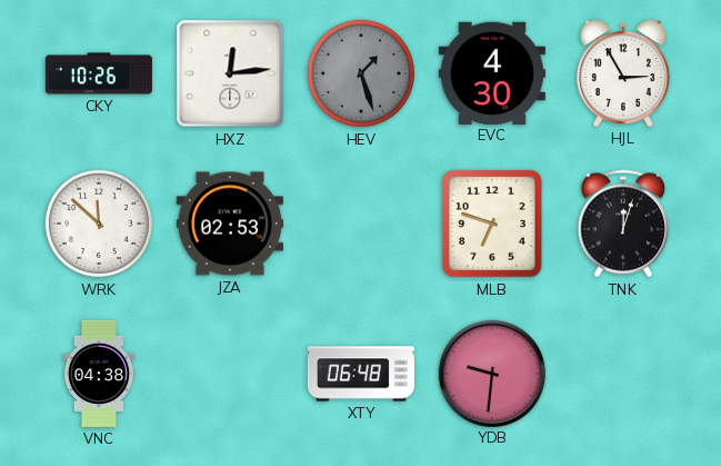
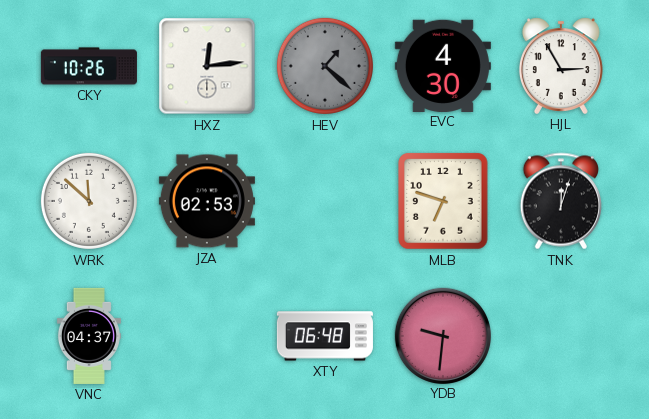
HEV: 1:27 -> 1:22
VNC: 04:38 -> 04:37
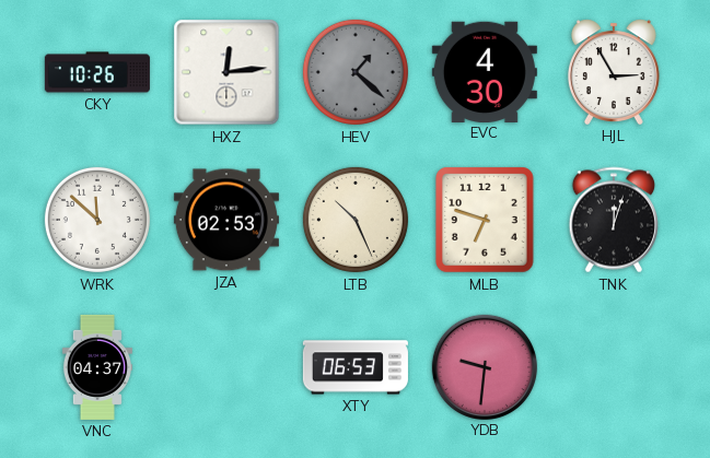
LTB: none -> 10:26
XTY: 06:48 -> 06:53
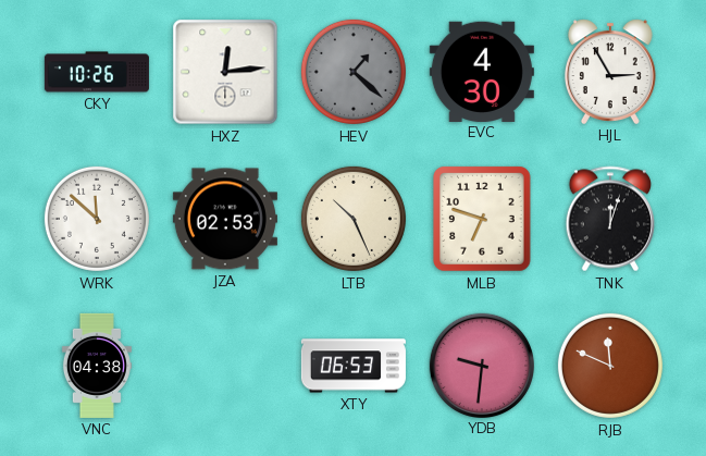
VNC: 04:37 -> 04:38
RJB: none -> 11:49
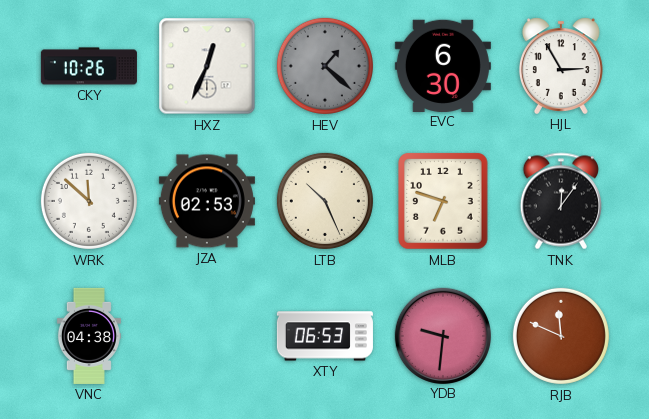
HXZ: 12:14 -> 12:34
EVC: 4:30 -> 6:30
TNK: 12:03 -> 12:06
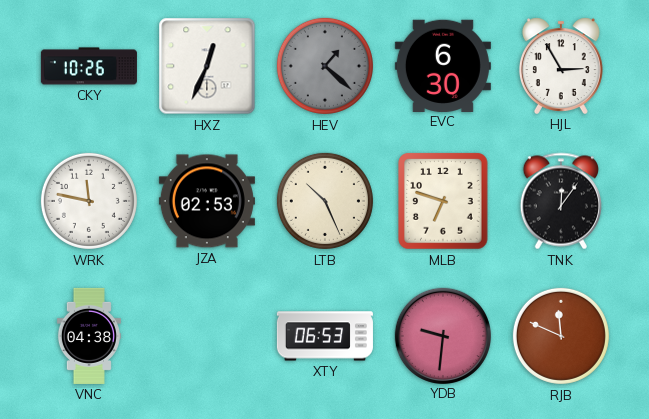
WRK: 11:52 -> 11:47
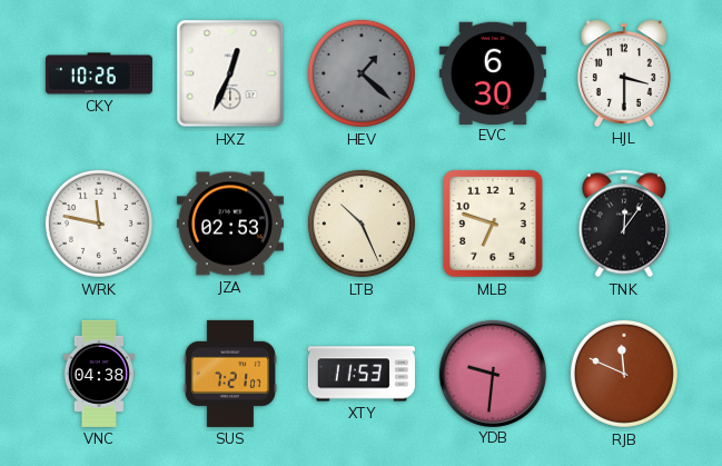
HJL: 2:55 -> 3:30
SUS: none -> 7:21
XTY: 06:53 -> 11:53
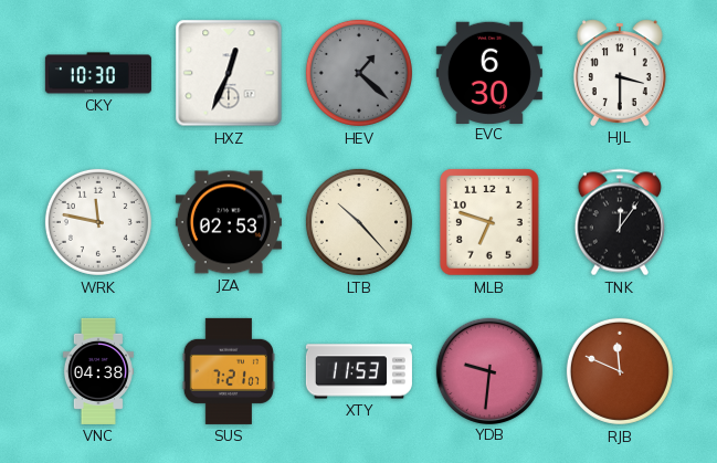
CKY: 10:26 -> 10:30
LTB: 10:26 -> 10:23
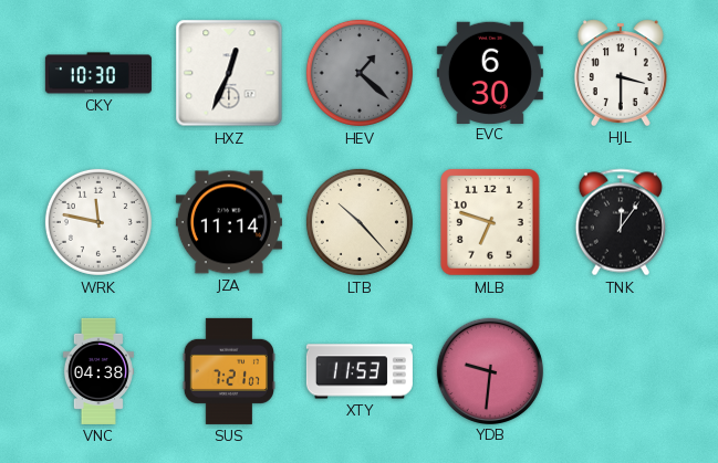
JZA: 02:53 -> 11:14
RJB: 11:49 -> none
